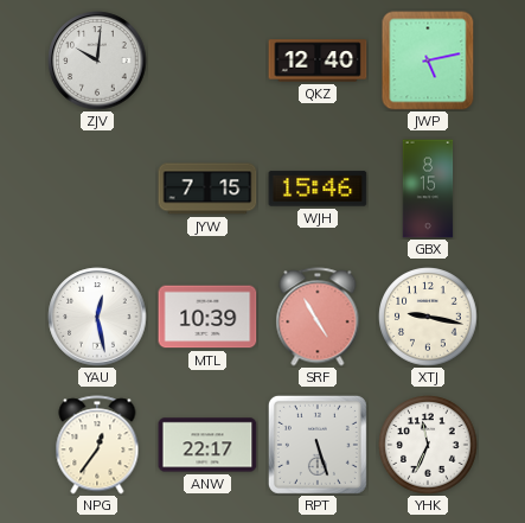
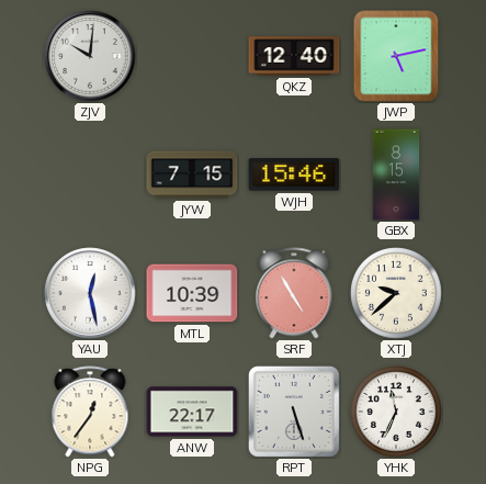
XTJ: 9:17 -> 9:38
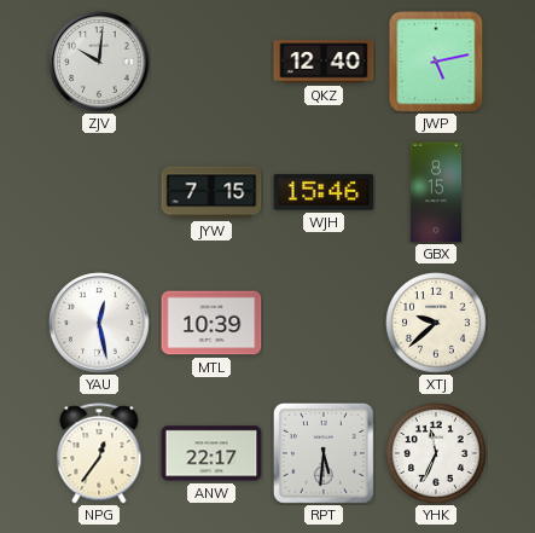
SRF: 4:55 -> none
RPT: 5:27 -> 5:31
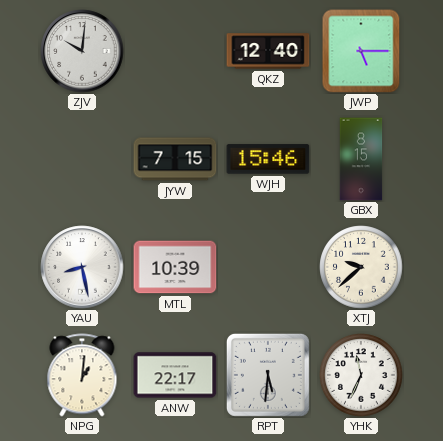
JWP: 5:13 -> 5:15
YAU: 12:28 -> 8:28
NPG: 12:36 -> 1:01
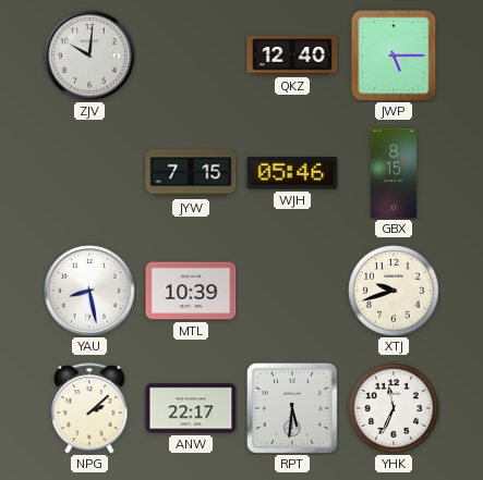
WJH: 15:46 -> 05:46
XTJ: 9:38 -> 9:42
NPG: 1:01 -> 2:08
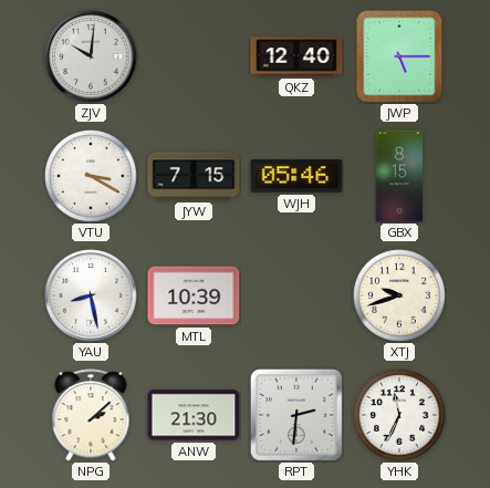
VTU: none -> 3:20
ANW: 22:17 -> 21:30
RPT: 5:31 -> 2:31
